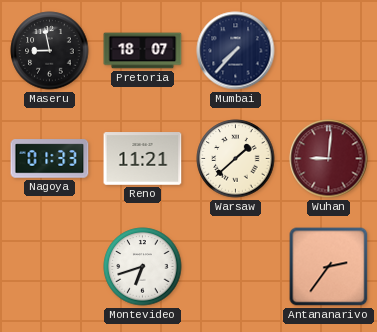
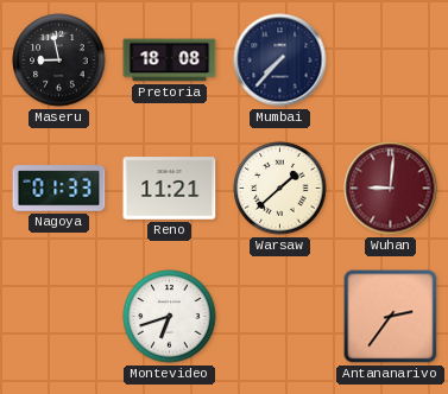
Pretoria: 18:07 -> 18:08
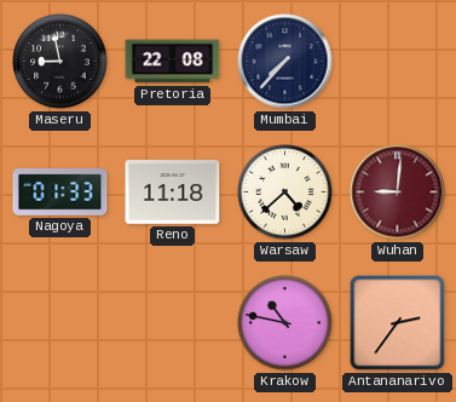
Pretoria: 18:08 -> 22:08
Reno: 11:21 -> 11:18
Warsaw: 1:38 -> 4:38
Montevideo: 6:42 -> none
Krakow: none -> 10:47
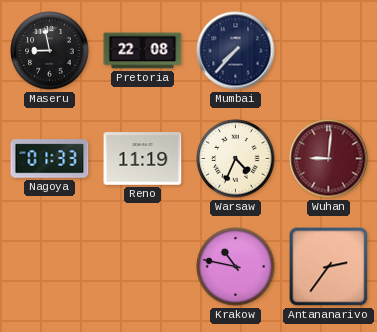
Reno: 11:18 -> 11:19
Warsaw: 4:38 -> 4:34
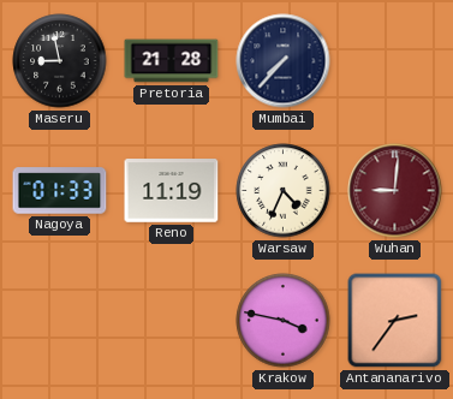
Pretoria: 22:08 -> 21:28
Krakow: 10:47 -> 3:47
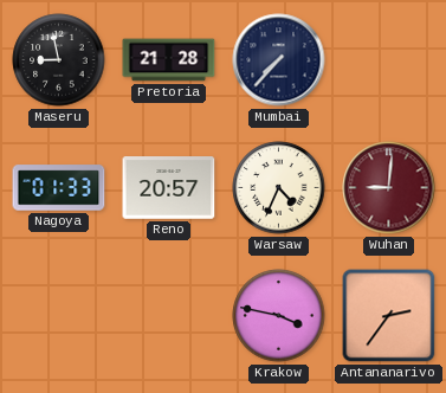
Reno: 11:19 -> 20:57
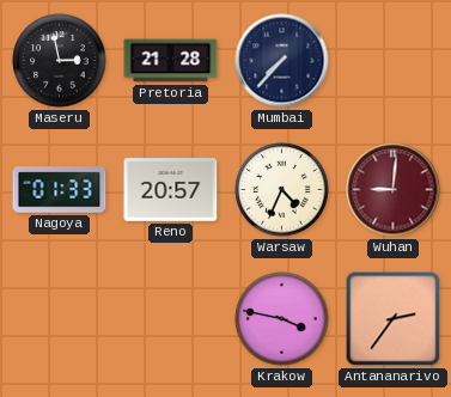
Maseru: 8:58 -> 2:58
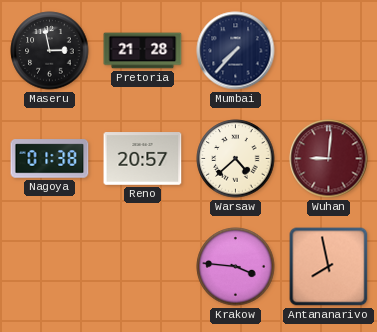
Nagoya: 01:33 -> 01:38
Warsaw: 4:34 -> 4:38
Krakow: 3:47 -> 3:46
Antananarivo: 2:36 -> 7:58
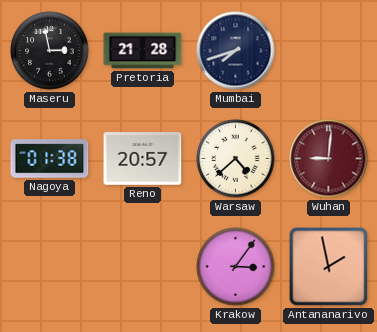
Mumbai: 7:37 -> 7:42
Krakow: 3:46 -> 3:06
Antananarivo: 7:58 -> 1:58
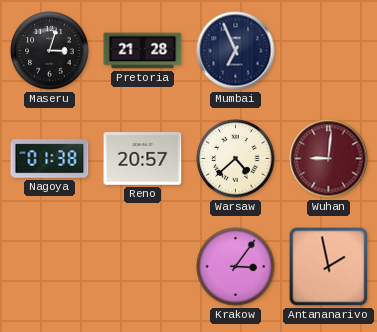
Maseru: 2:58 -> 3:03
Mumbai: 7:42 -> 6:56
